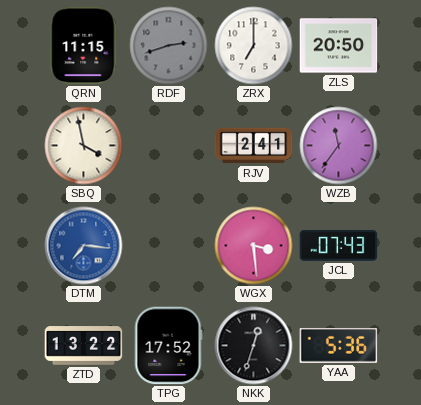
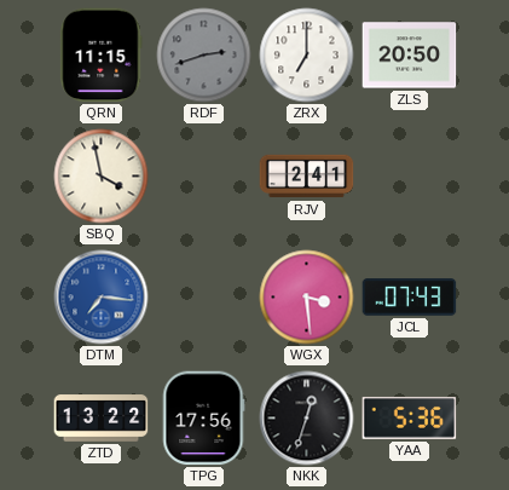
WZB: 11:36 -> none
TPG: 17:52 -> 17:56
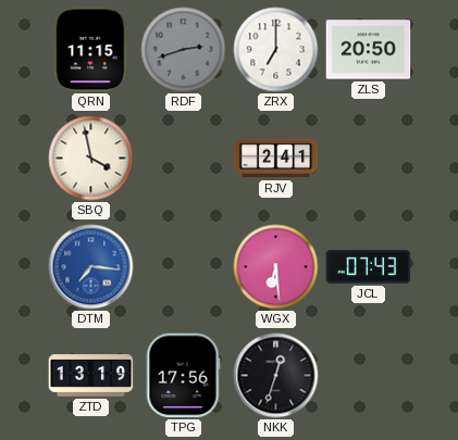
WGX: 3:29 -> 6:29
ZTD: 13:22 -> 13:19
YAA: 5:36 -> none
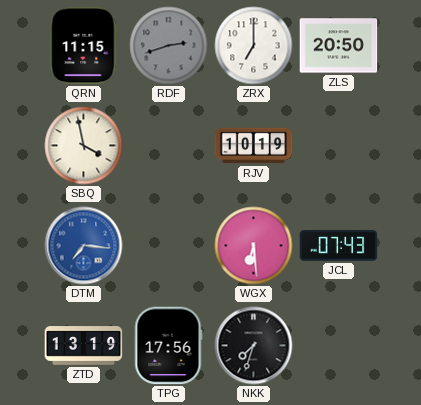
RJV: 2:41 -> 10:19
NKK: 12:33 -> 7:33
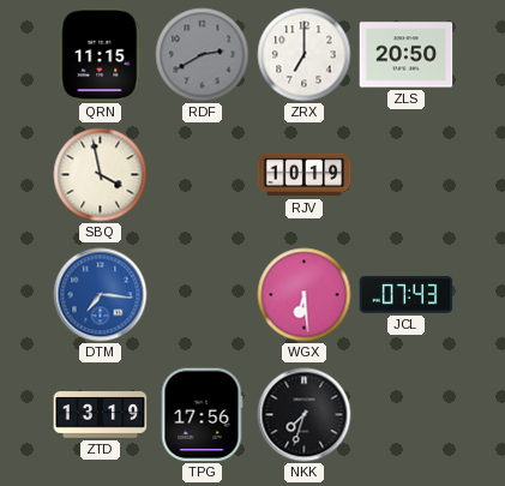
RDF: 2:42 -> 2:40
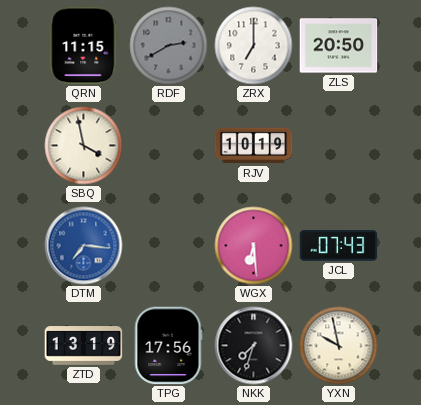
YXN: none -> 9:58
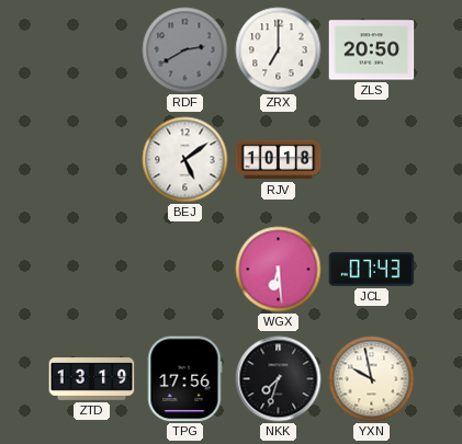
QRN: 11:15 -> none
SBQ: 3:58 -> none
BEJ: none -> 5:09
RJV: 10:19 -> 10:18
DTM: 7:16 -> none
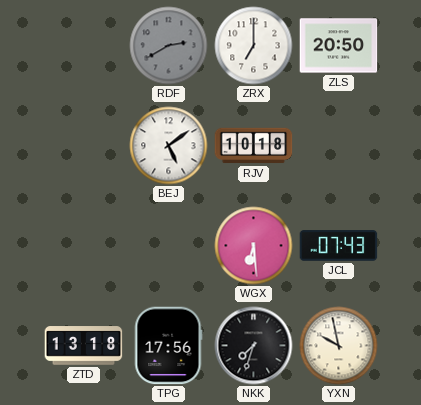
ZTD: 13:19 -> 13:18
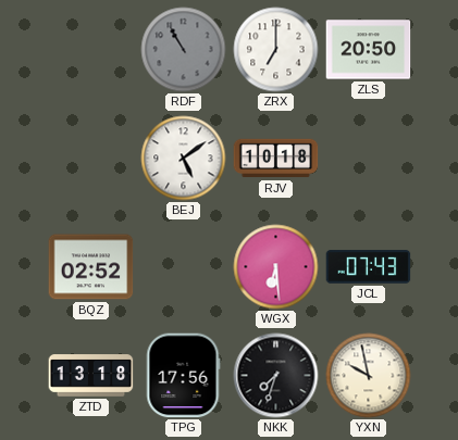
RDF: 2:40 -> 10:55
BQZ: none -> 02:52
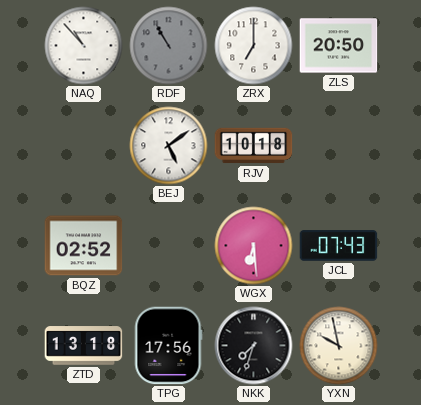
NAQ: none -> 10:53
